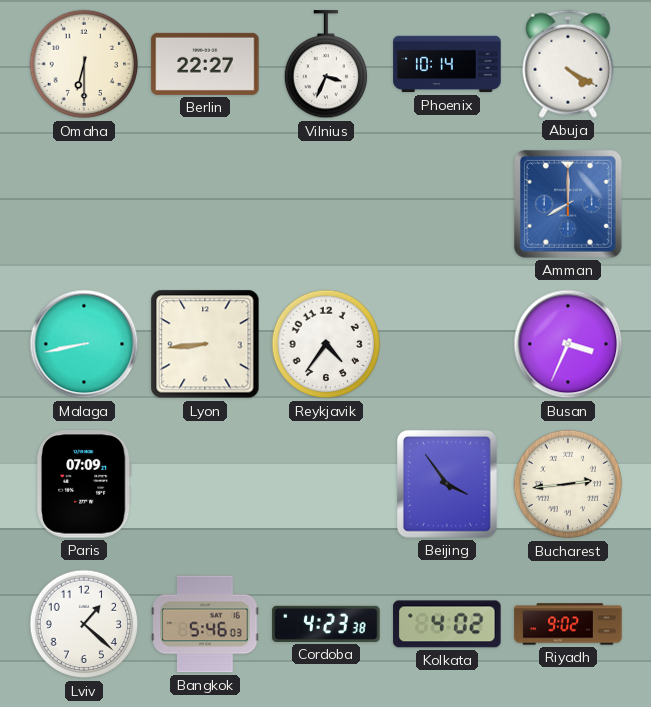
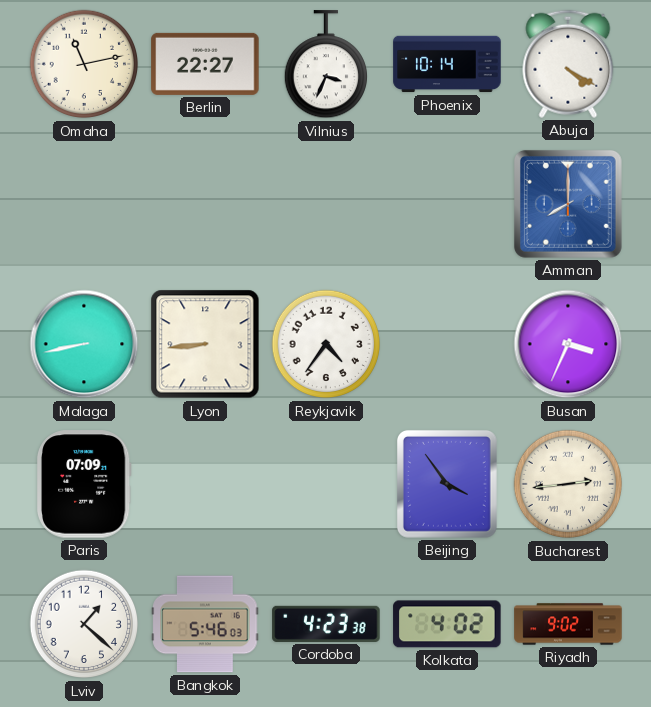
Omaha: 6:30 -> 11:13
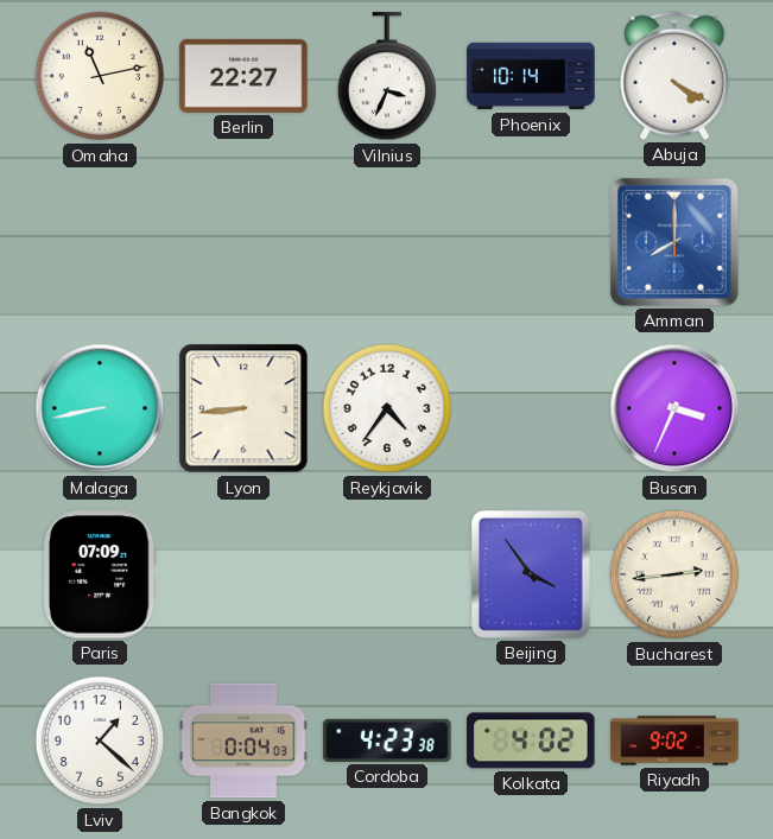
Bangkok: 5:46 -> 0:04
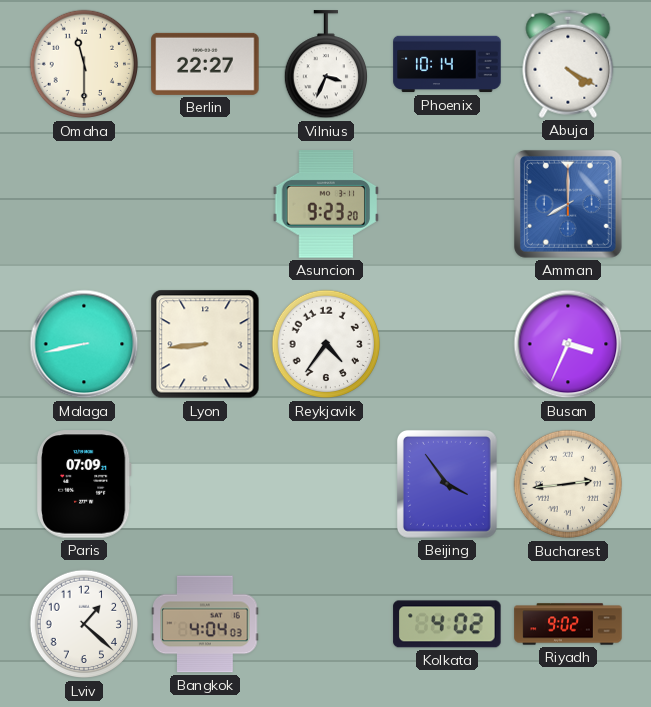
Omaha: 11:13 -> 11:30
Asuncion: none -> 9:23
Bangkok: 0:04 -> 4:04
Cordoba: 4:23 -> none
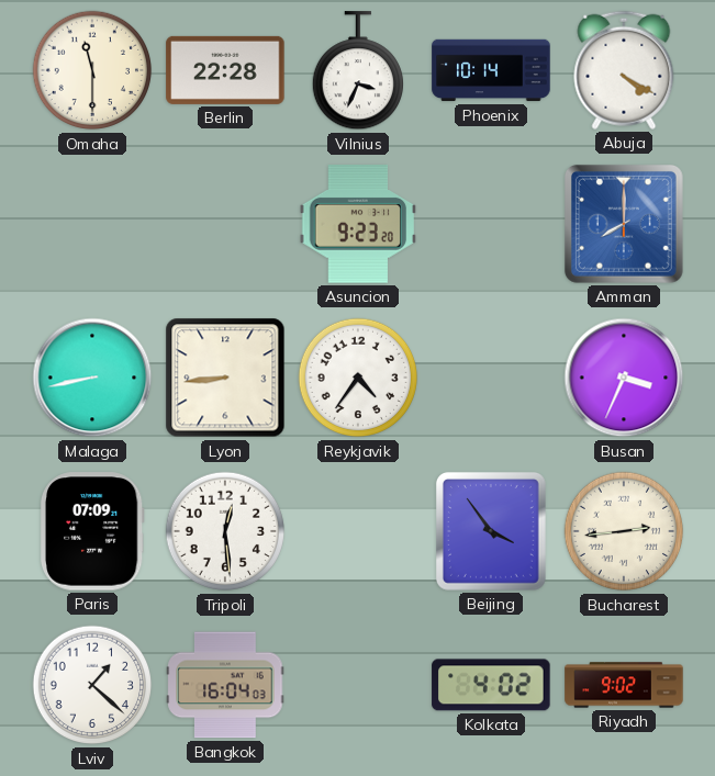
Berlin: 22:27 -> 22:28
Tripoli: none -> 12:29
Bangkok: 4:04 -> 16:04
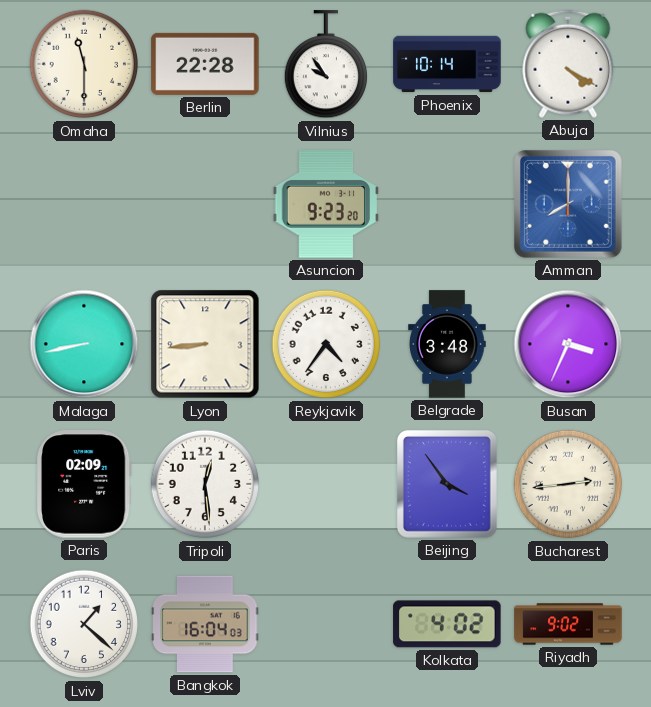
Vilnius: 3:34 -> 9:54
Belgrade: none -> 3:48
Paris: 07:09 -> 02:09
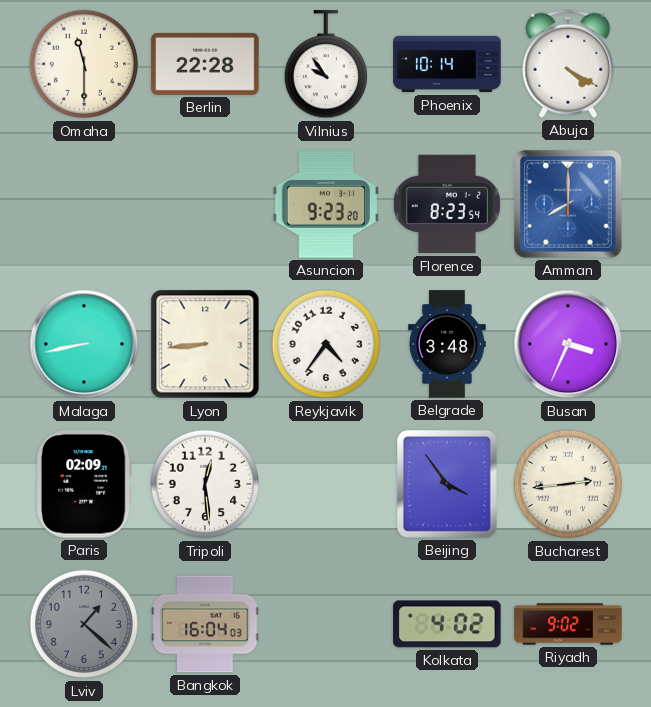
Florence: none -> 8:23
Lviv dial: white -> grey
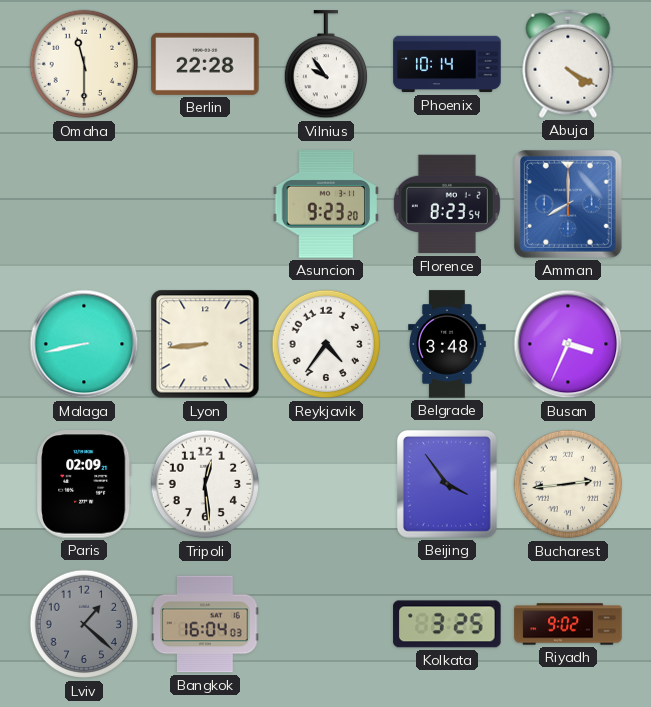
Kolkata: 4:02 -> 3:25
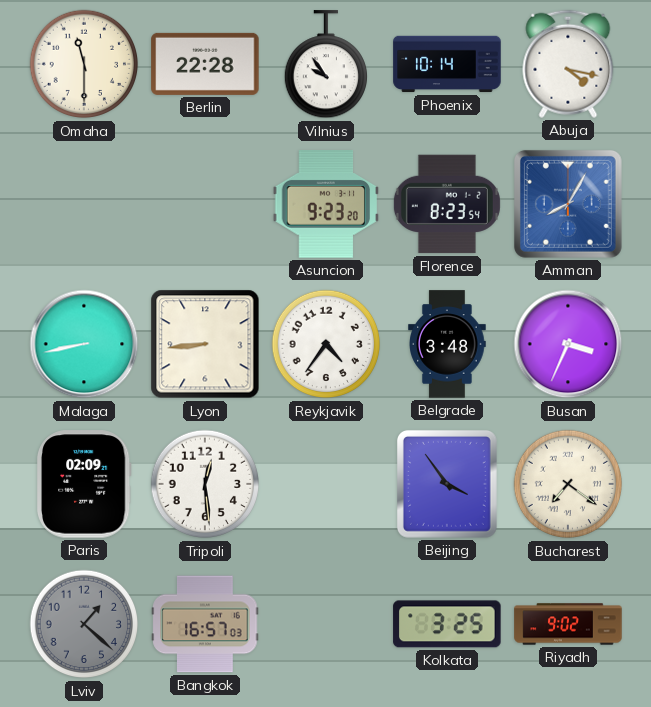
Abuja: 4:20 -> 4:17
Amman: 8:00 -> 8:05
Bucharest: 2:44 -> 7:21
Bangkok: 16:04 -> 16:57
